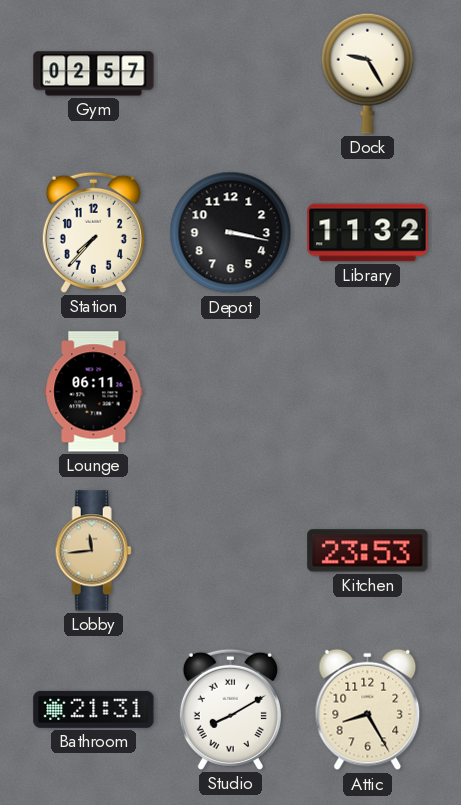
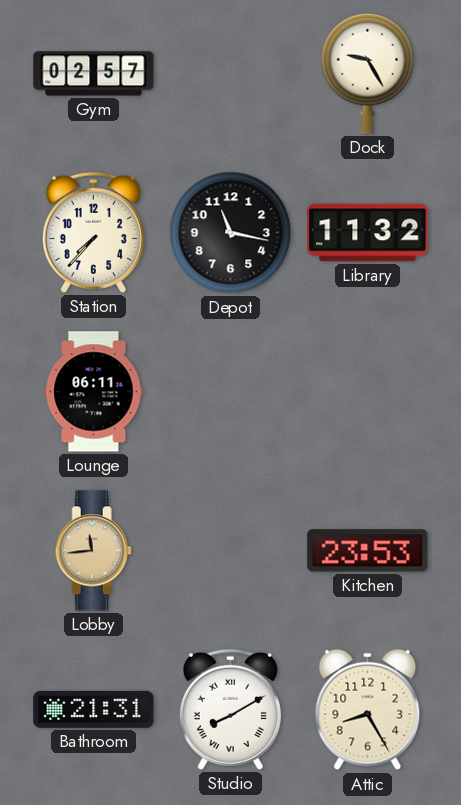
Depot: 3:17 -> 11:17
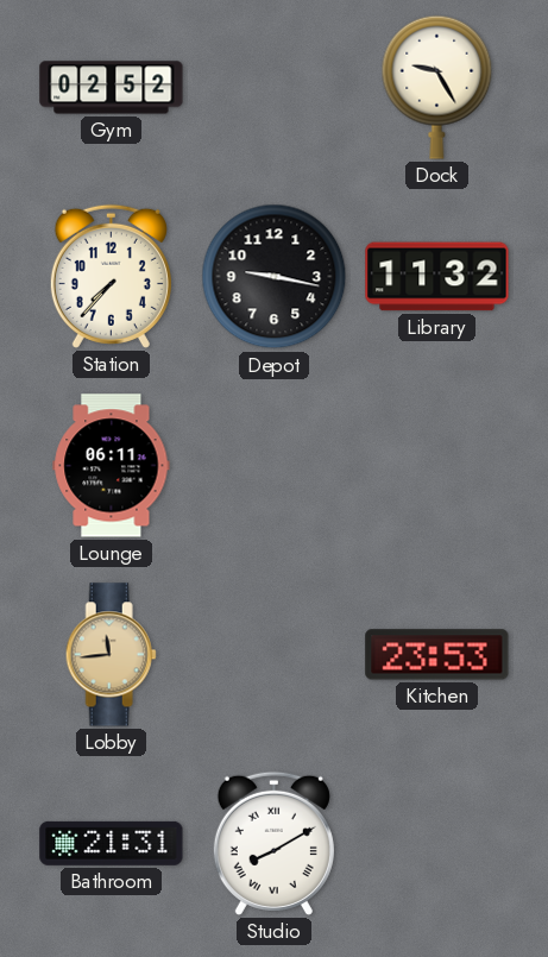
Gym: 02:57 -> 02:52
Depot: 11:17 -> 9:17
Attic: 8:25 -> none
